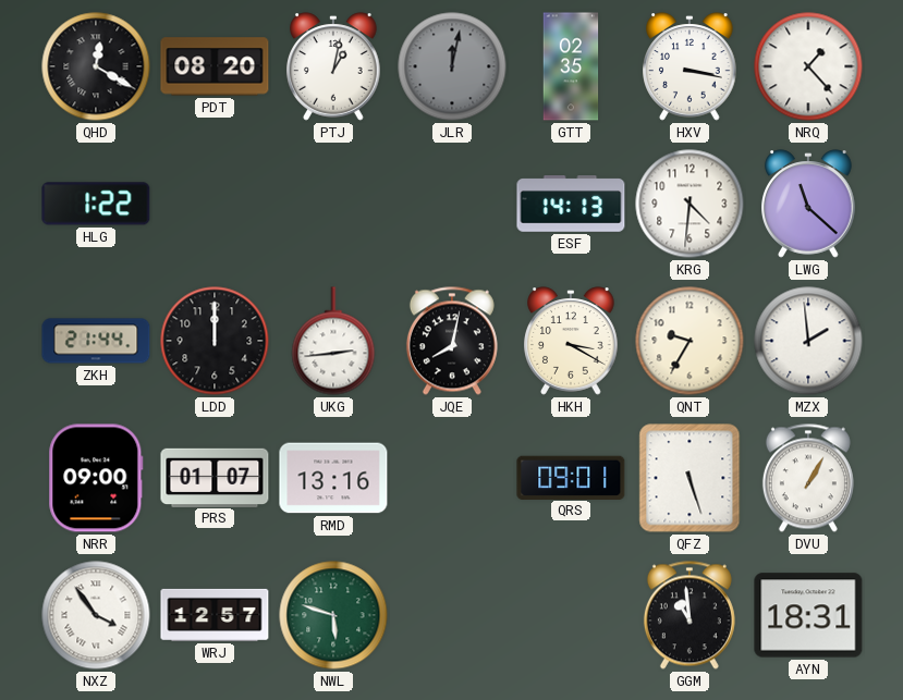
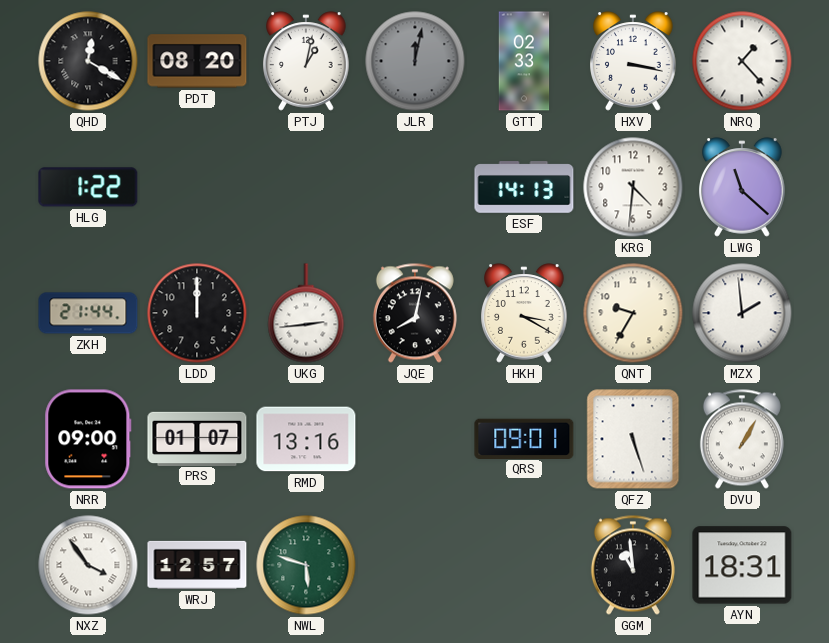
GTT: 02:35 -> 02:33
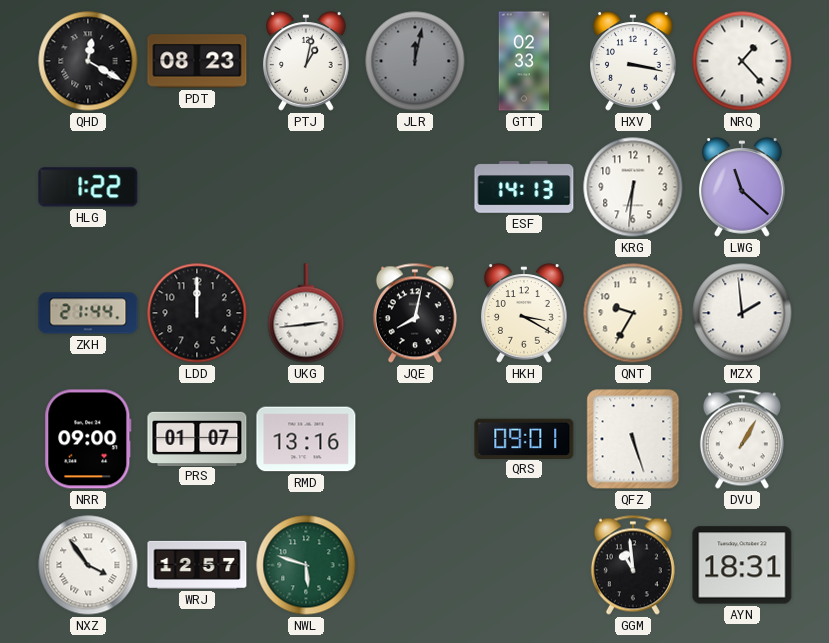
PDT: 08:20 -> 08:23
KRG: 4:31 -> 6:31
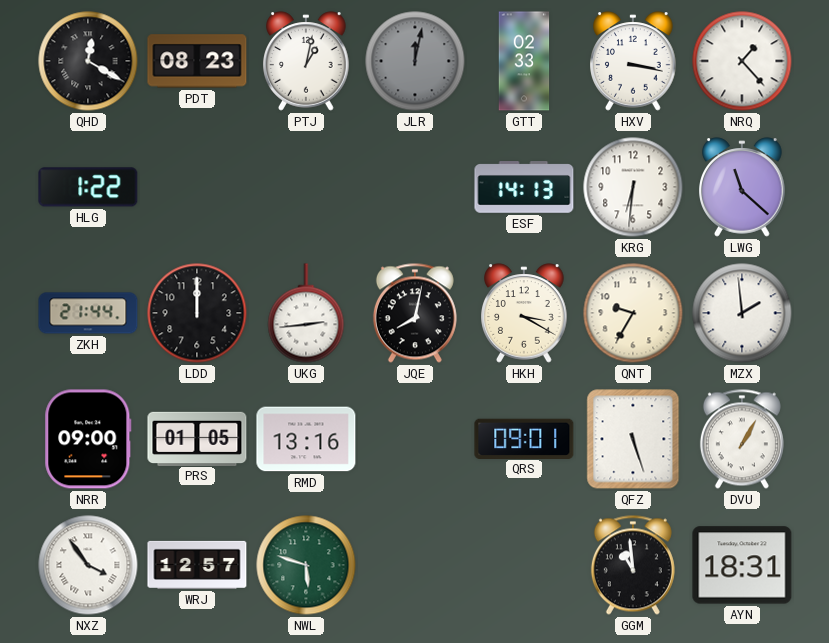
PRS: 01:07 -> 01:05
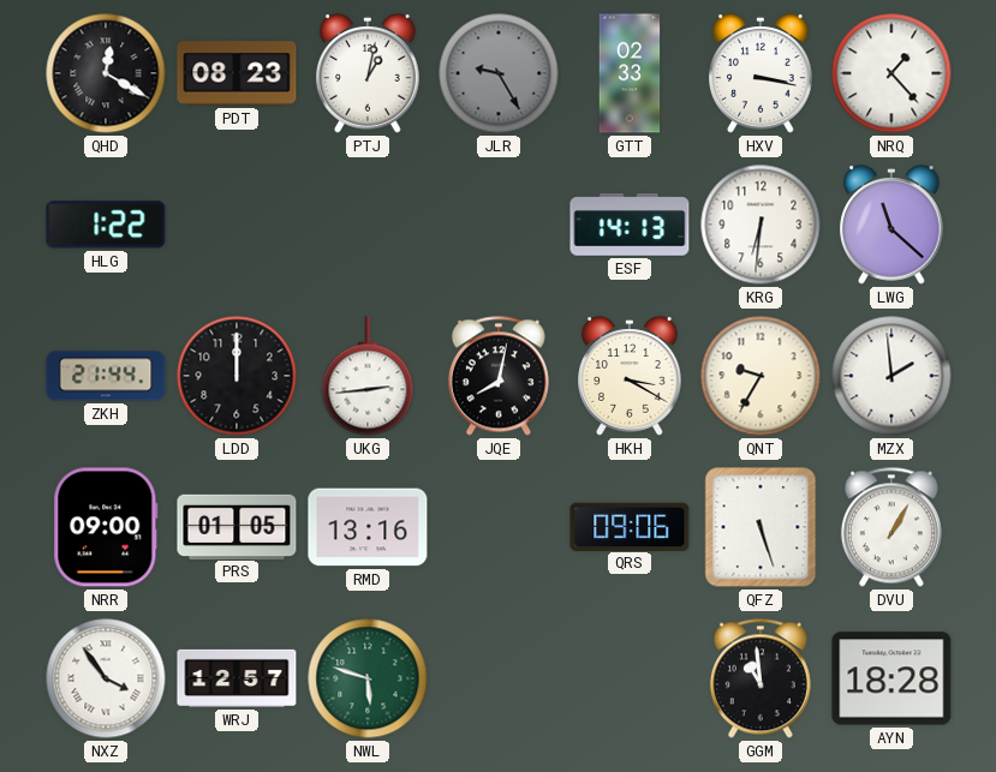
JLR: 12:02 -> 9:25
QRS: 09:01 -> 09:06
AYN: 18:31 -> 18:28
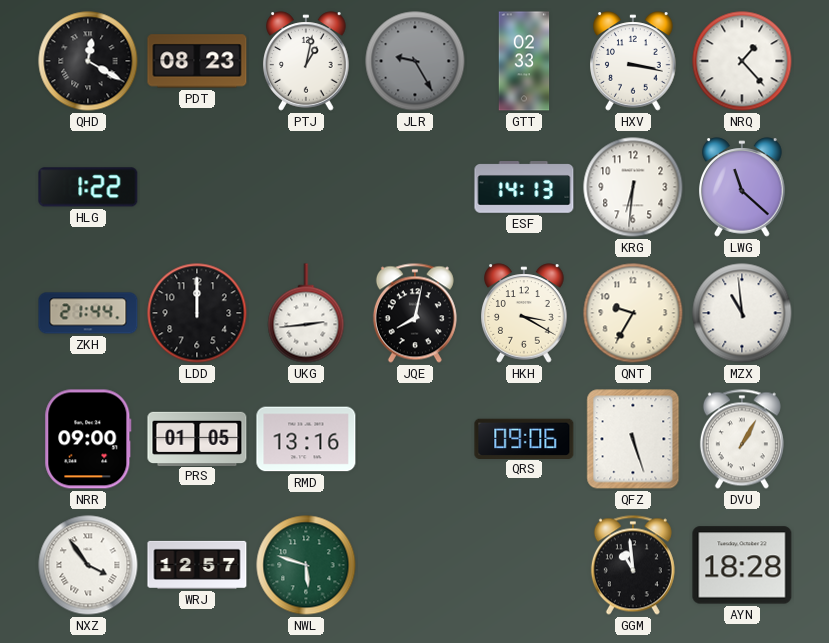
MZX: 1:59 -> 10:59
